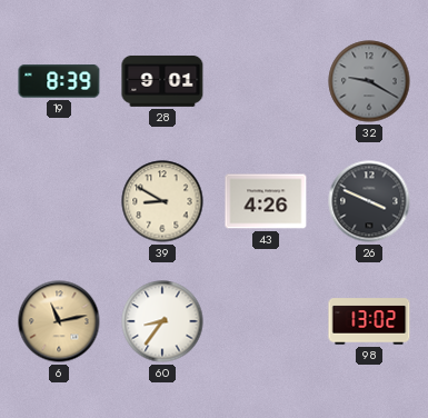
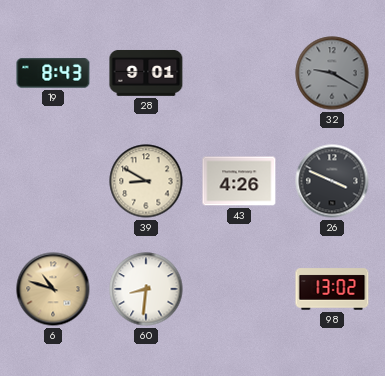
19: 8:39 -> 8:43
6: 11:13 -> 10:48
60: 8:36 -> 8:31
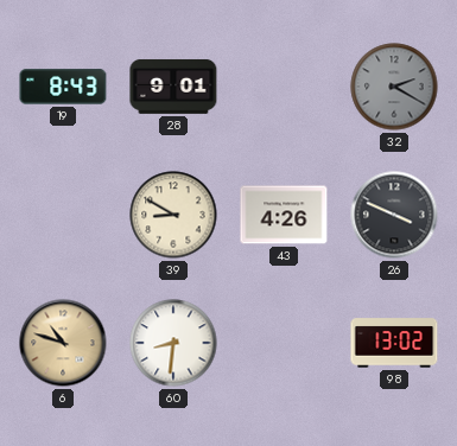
32: 9:20 -> 2:20
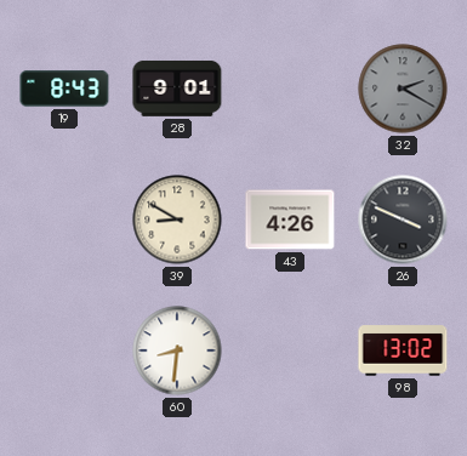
6: 10:48 -> none
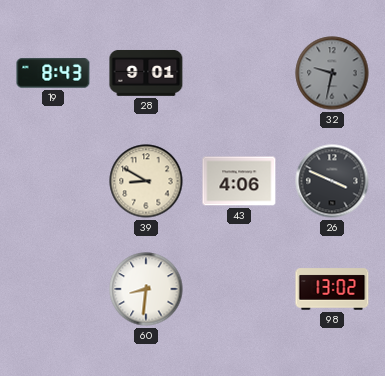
32: 2:20 -> 9:32
43: 4:26 -> 4:06
